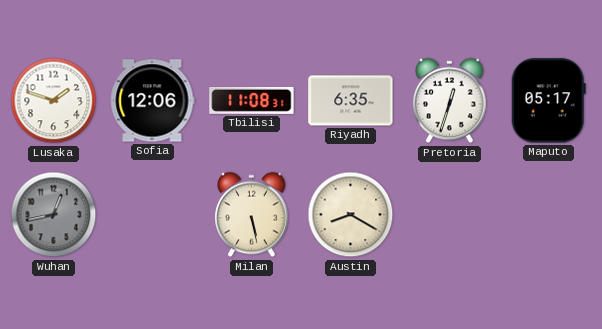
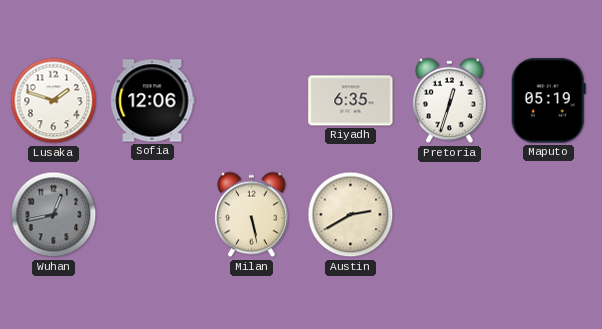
Tbilisi: 11:08 -> none
Maputo: 05:17 -> 05:19
Austin: 8:20 -> 2:40
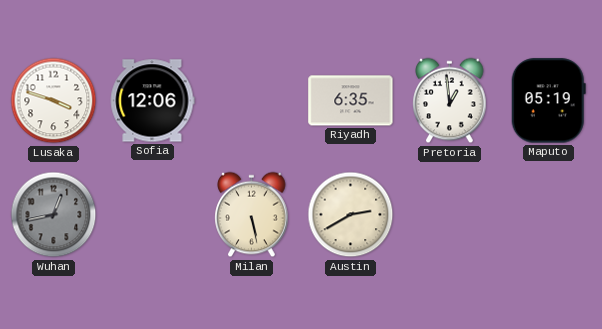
Lusaka: 1:48 -> 3:48
Pretoria: 12:33 -> 12:59
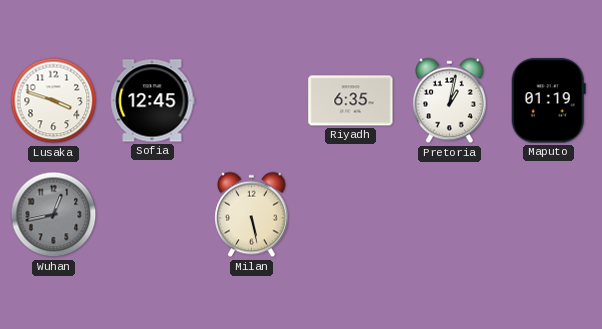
Sofia: 12:06 -> 12:45
Pretoria: 12:59 -> 1:02
Maputo: 05:19 -> 01:19
Austin: 2:40 -> none
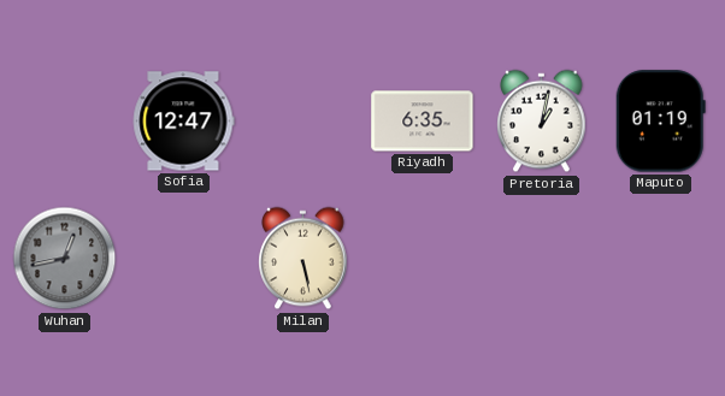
Lusaka: 3:48 -> none
Sofia: 12:45 -> 12:47
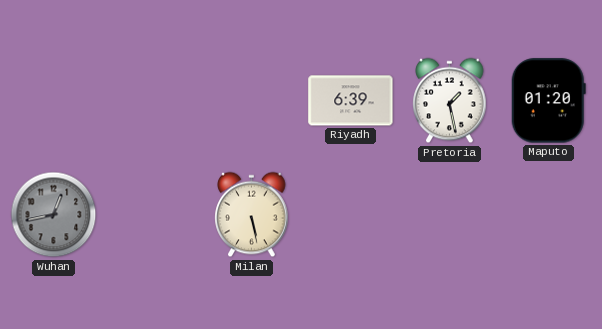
Sofia: 12:47 -> none
Riyadh: 6:35 -> 6:39
Pretoria: 1:02 -> 1:28
Maputo: 01:19 -> 01:20
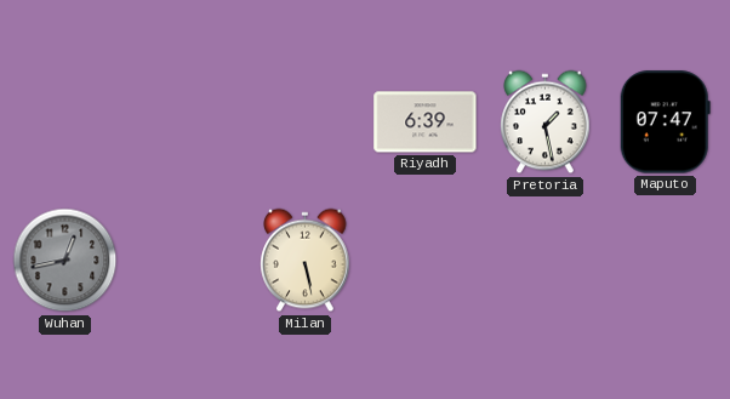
Maputo: 01:20 -> 07:47
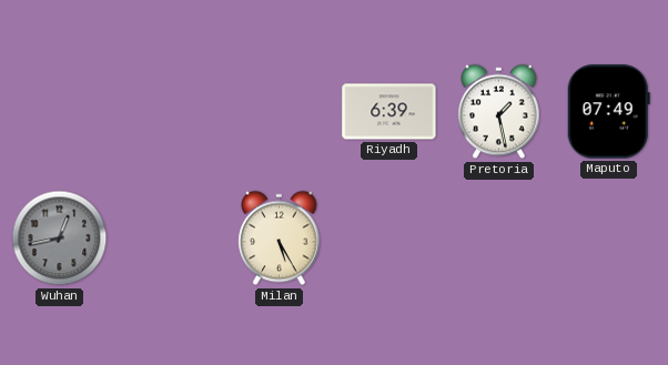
Maputo: 07:47 -> 07:49
Milan: 5:28 -> 5:25
